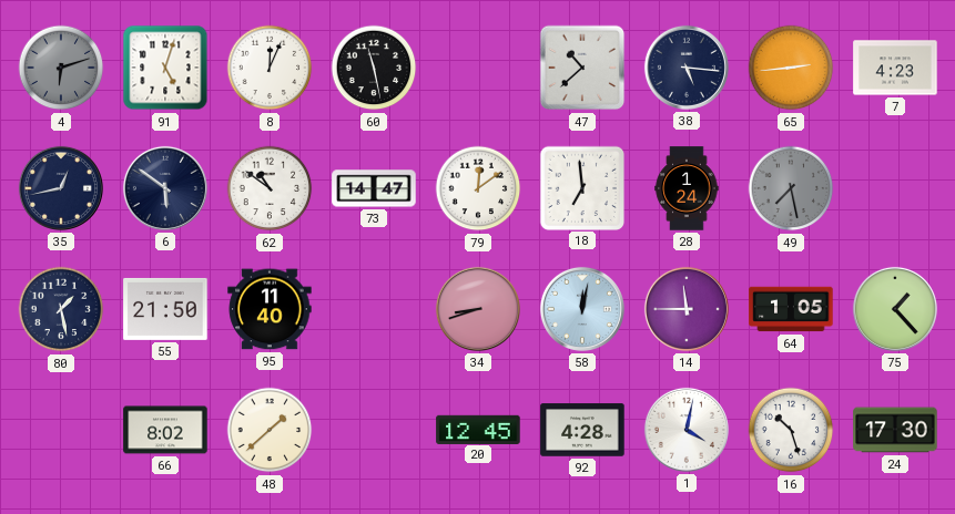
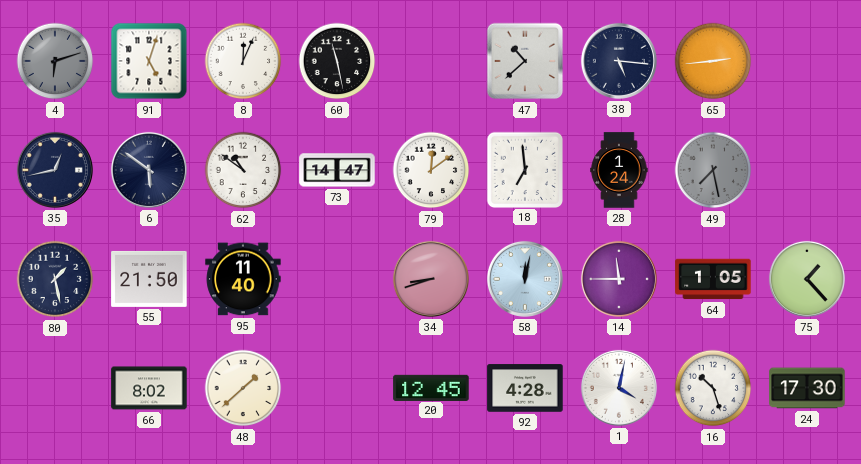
7: 4:23 -> none
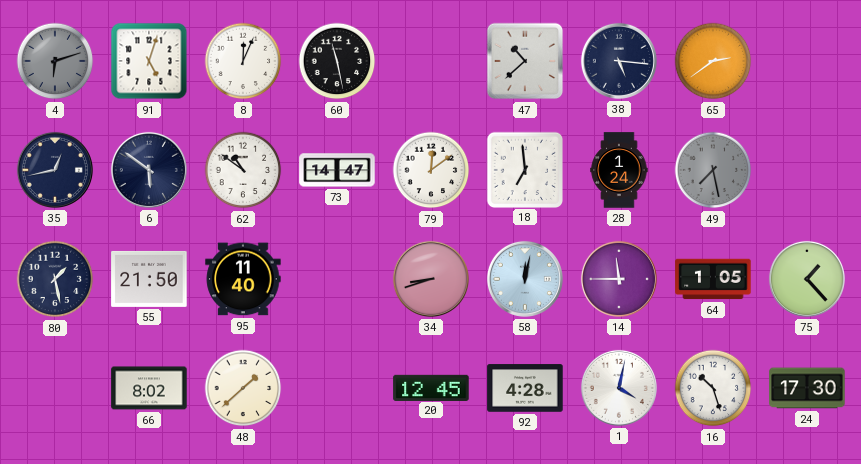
65: 2:44 -> 2:39
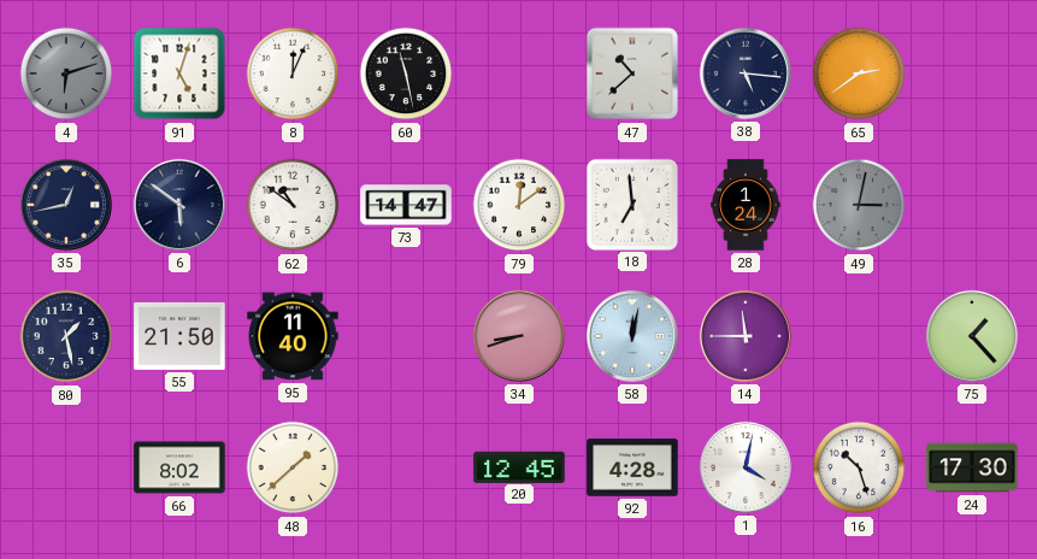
49: 7:28 -> 3:02
64: 1:05 -> none
